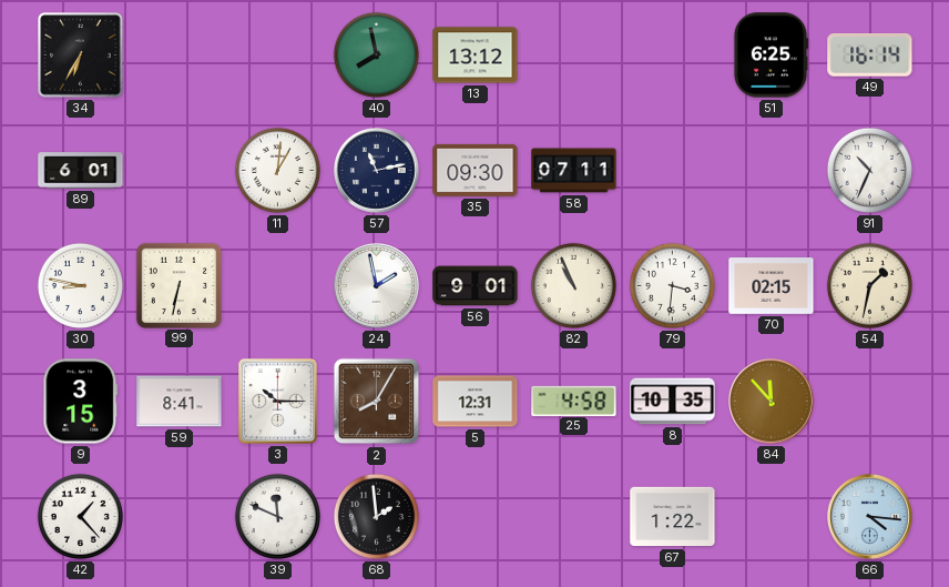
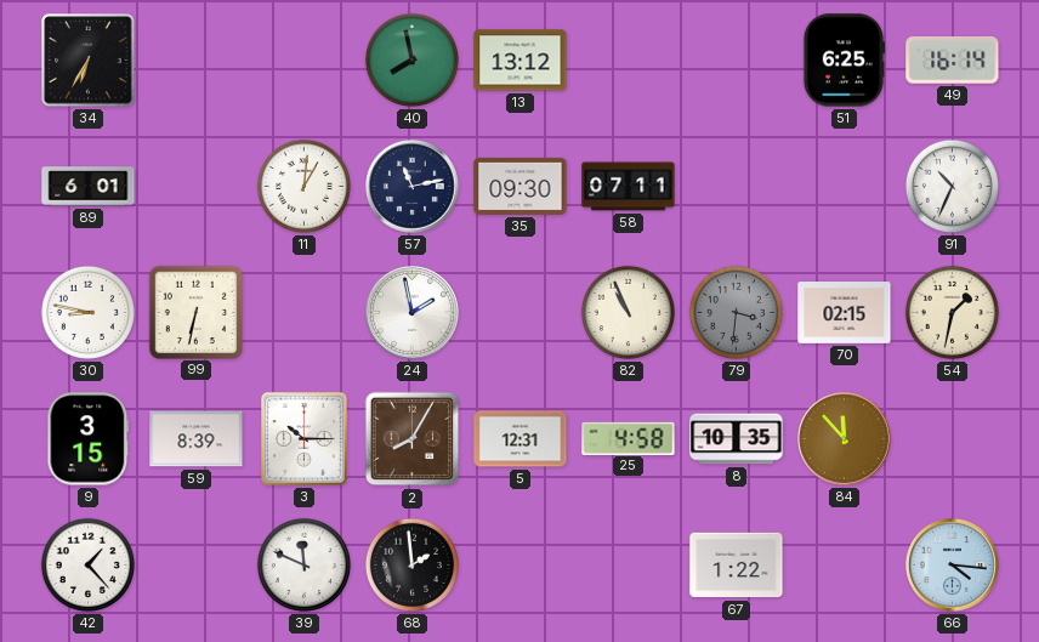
56: 9:01 -> none
79 dial: white -> grey
59: 8:41 -> 8:39
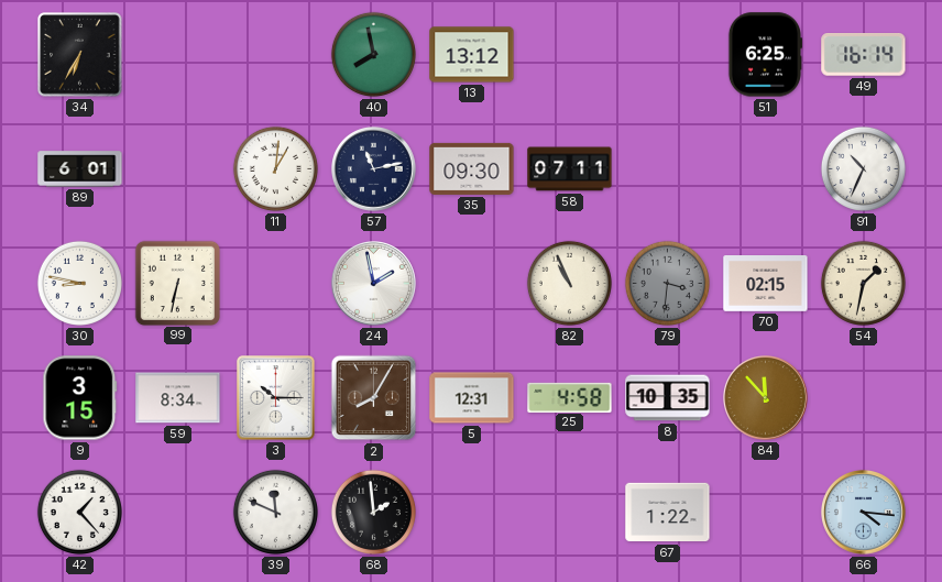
59: 8:39 -> 8:34
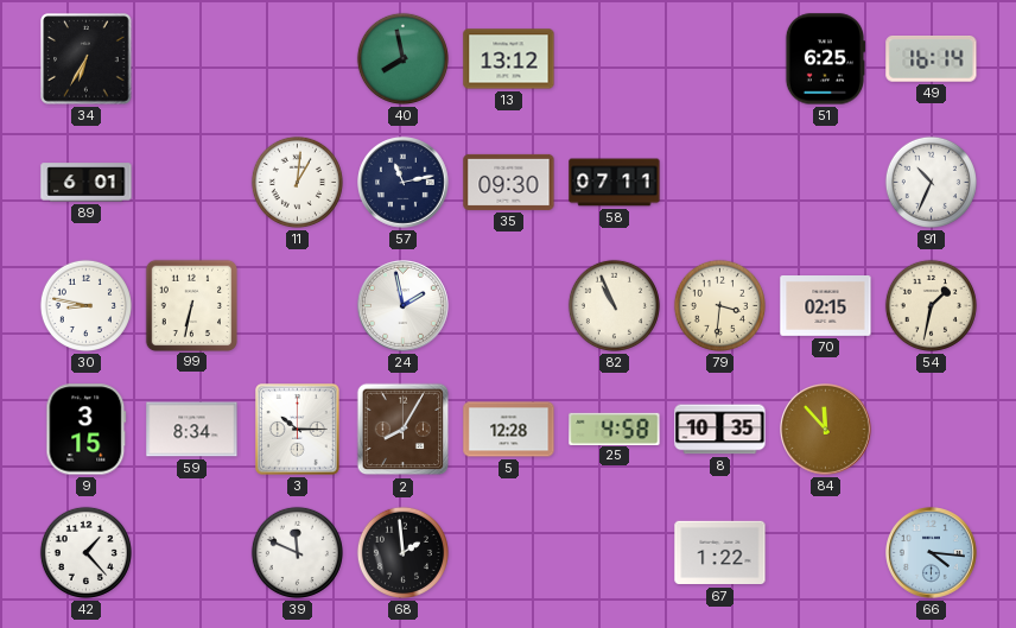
79 dial: grey -> cream
5: 12:31 -> 12:28
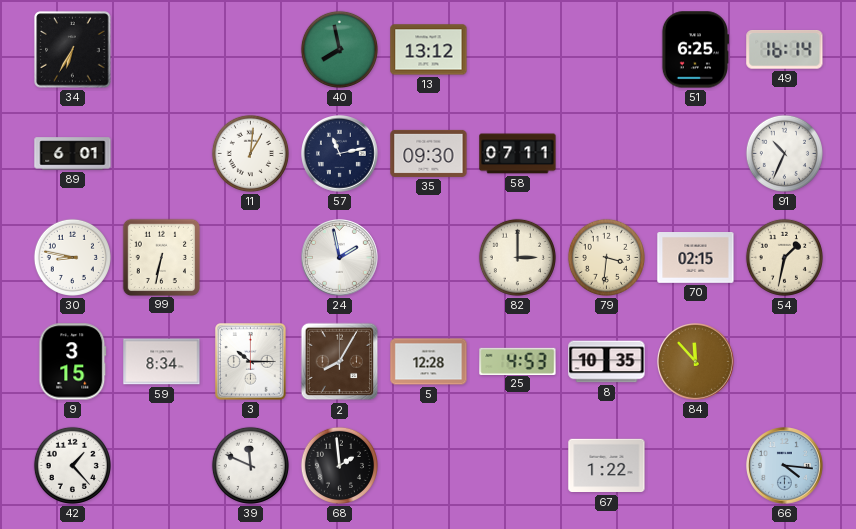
82: 10:56 -> 3:00
25: 4:58 -> 4:53
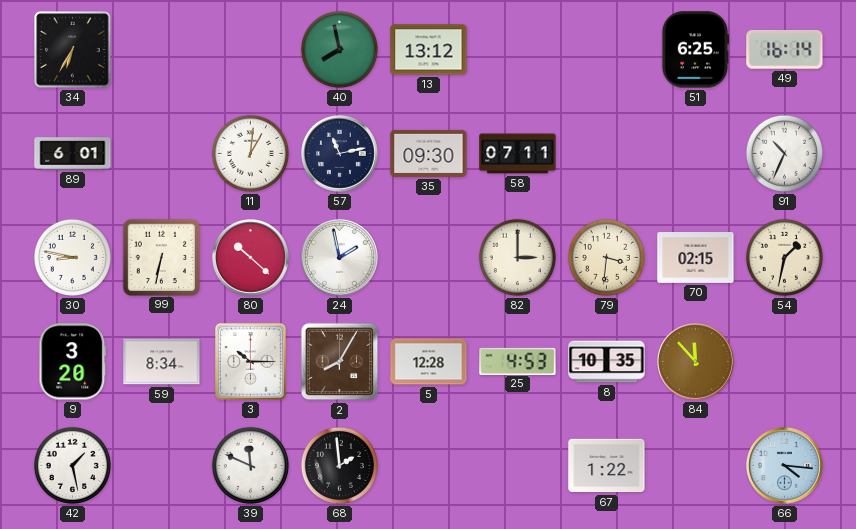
80: none -> 10:22
9: 3:15 -> 3:20
42: 1:23 -> 1:28
